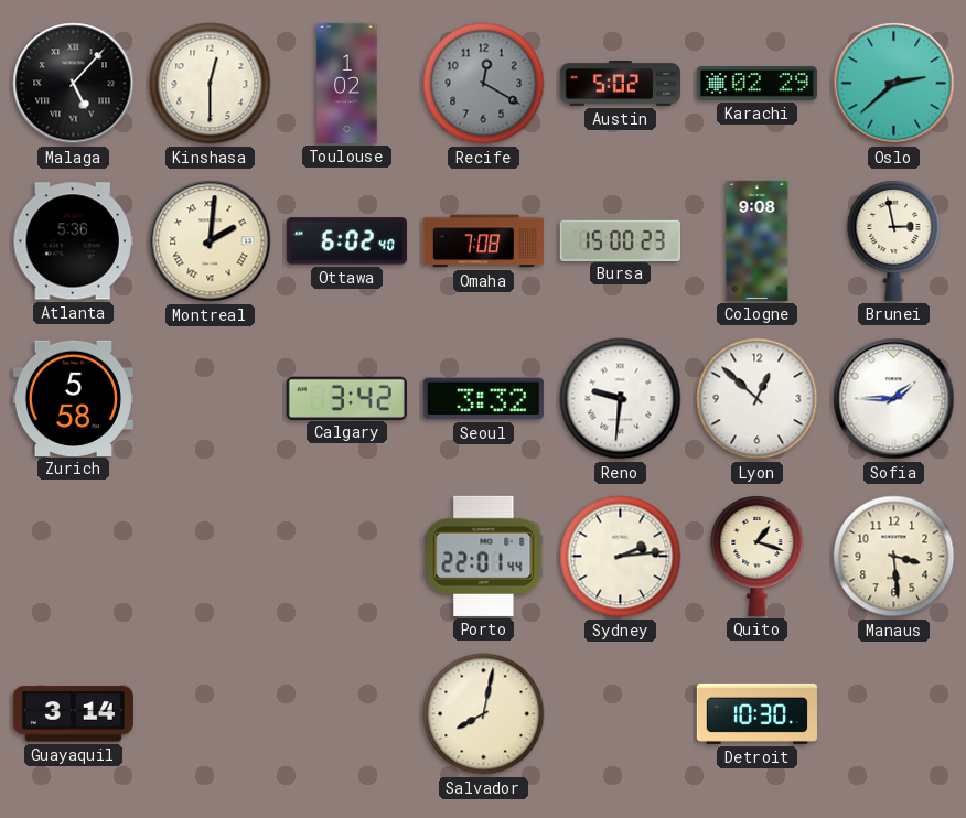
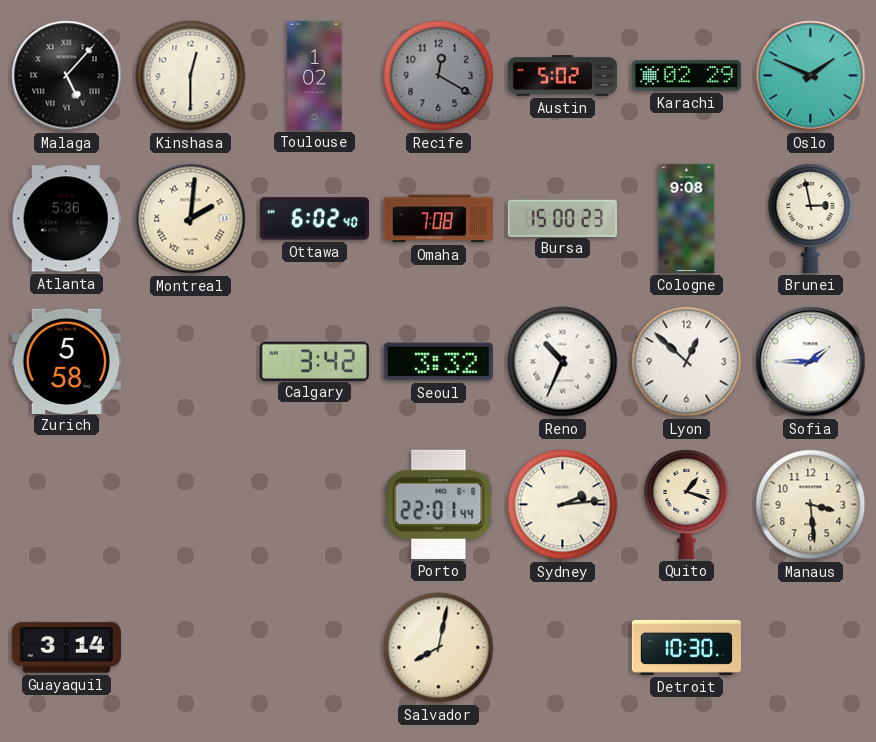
Oslo: 2:38 -> 1:49
Reno: 9:31 -> 10:34
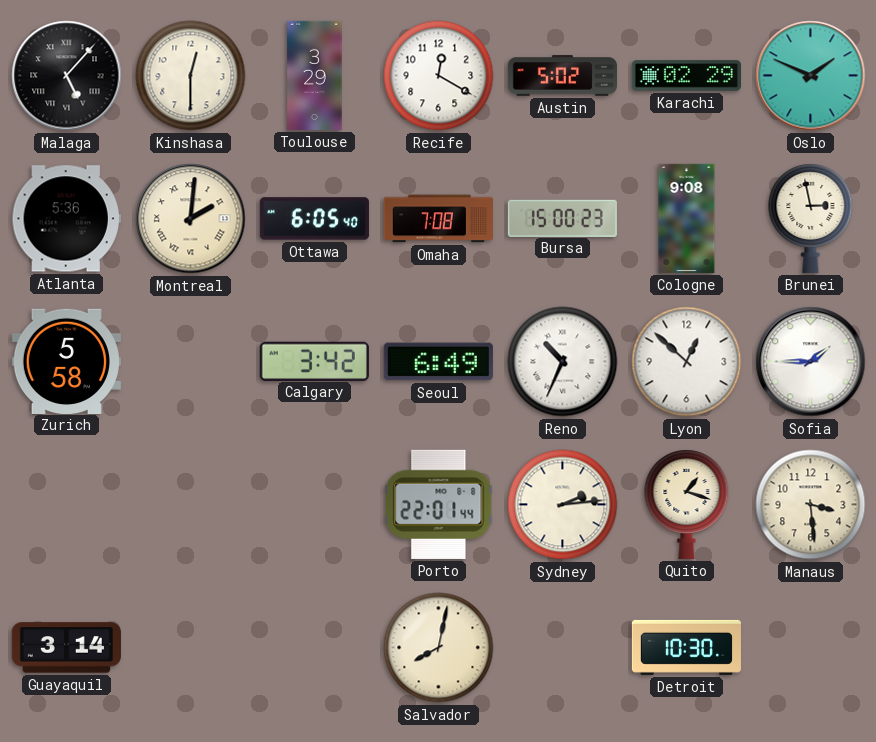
Toulouse: 1:02 -> 3:29
Recife dial: grey -> white
Ottawa: 6:02 -> 6:05
Seoul: 3:32 -> 6:49
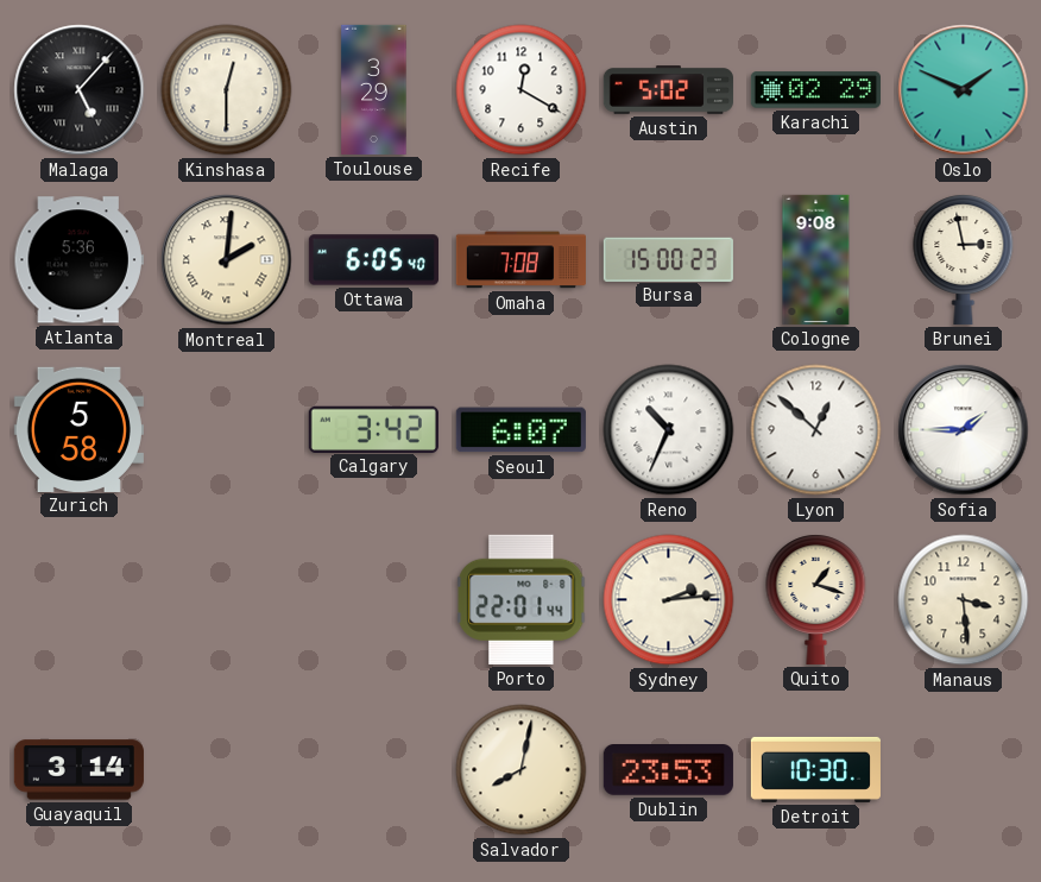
Seoul: 6:49 -> 6:07
Dublin: none -> 23:53
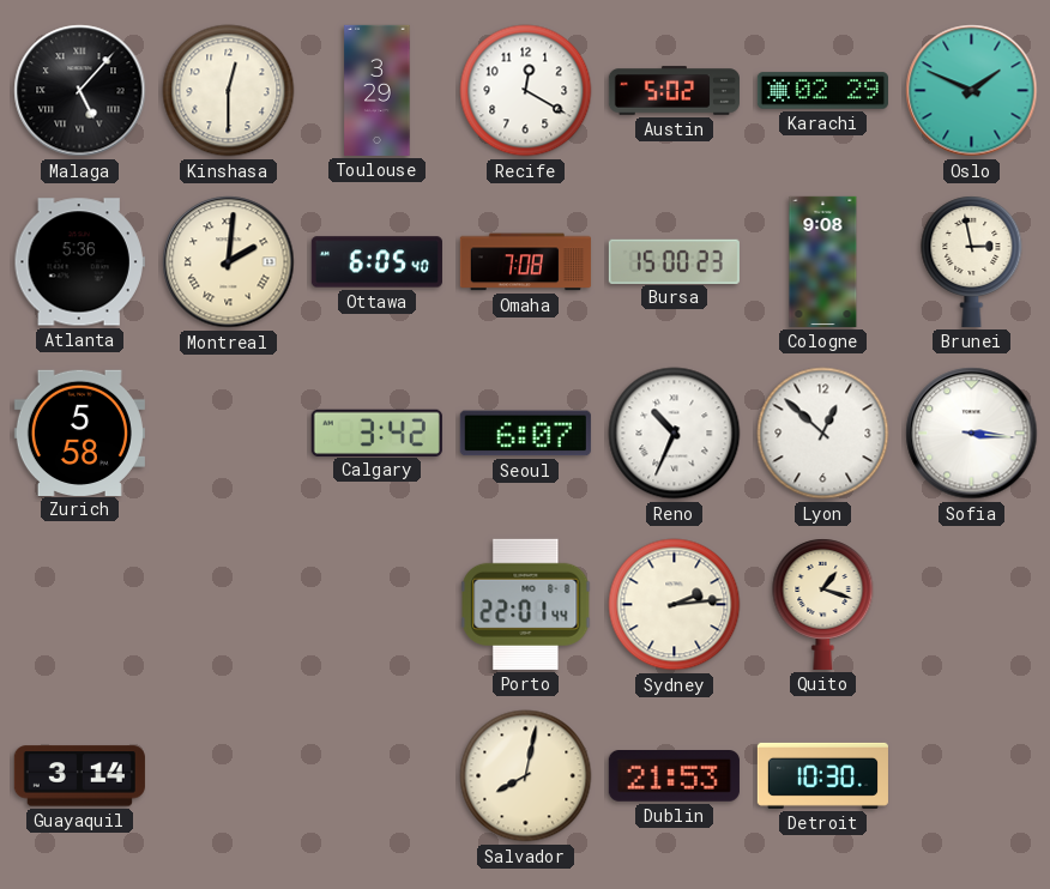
Sofia: 1:45 -> 3:16
Manaus: 3:29 -> none
Dublin: 23:53 -> 21:53
